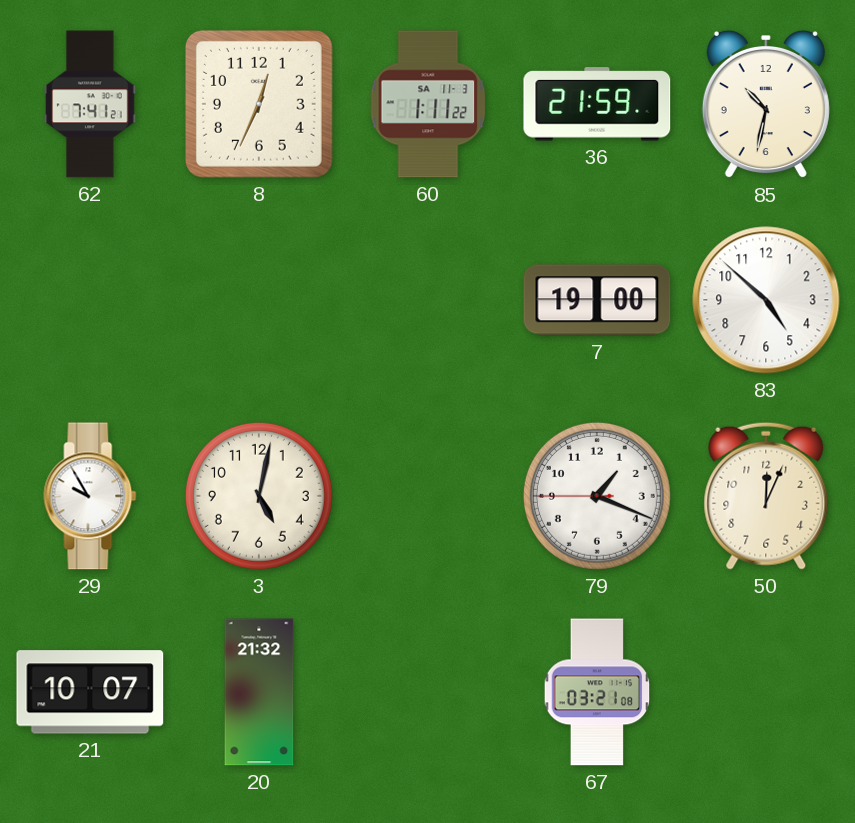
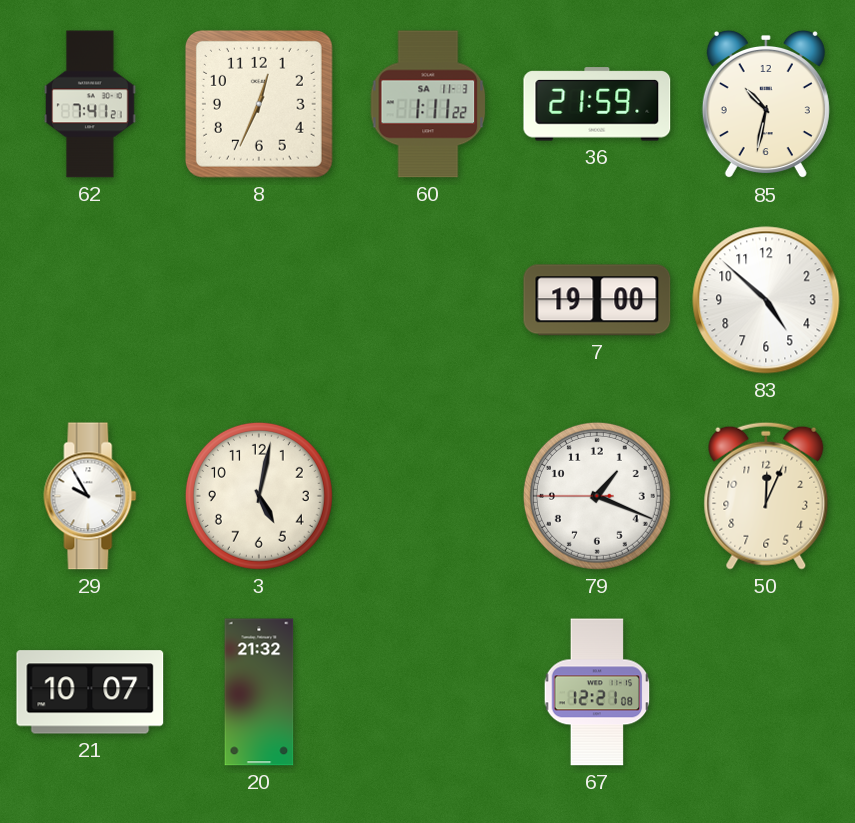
67: 03:21 -> 12:21
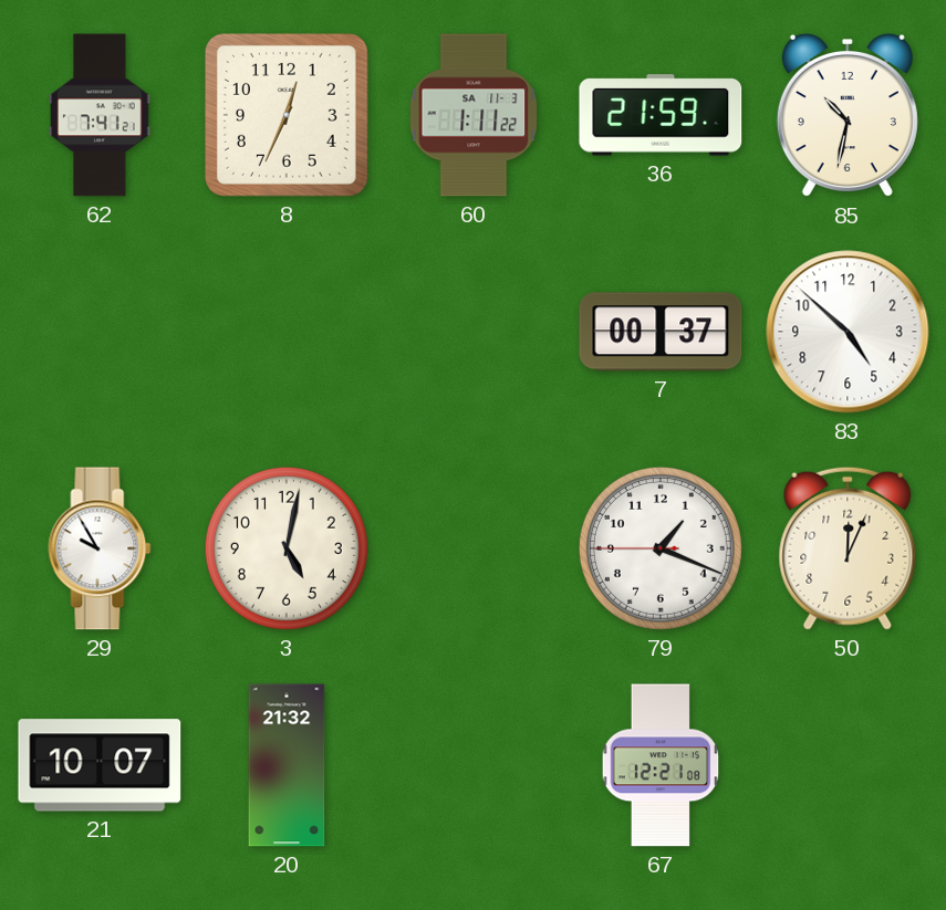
7: 19:00 -> 00:37
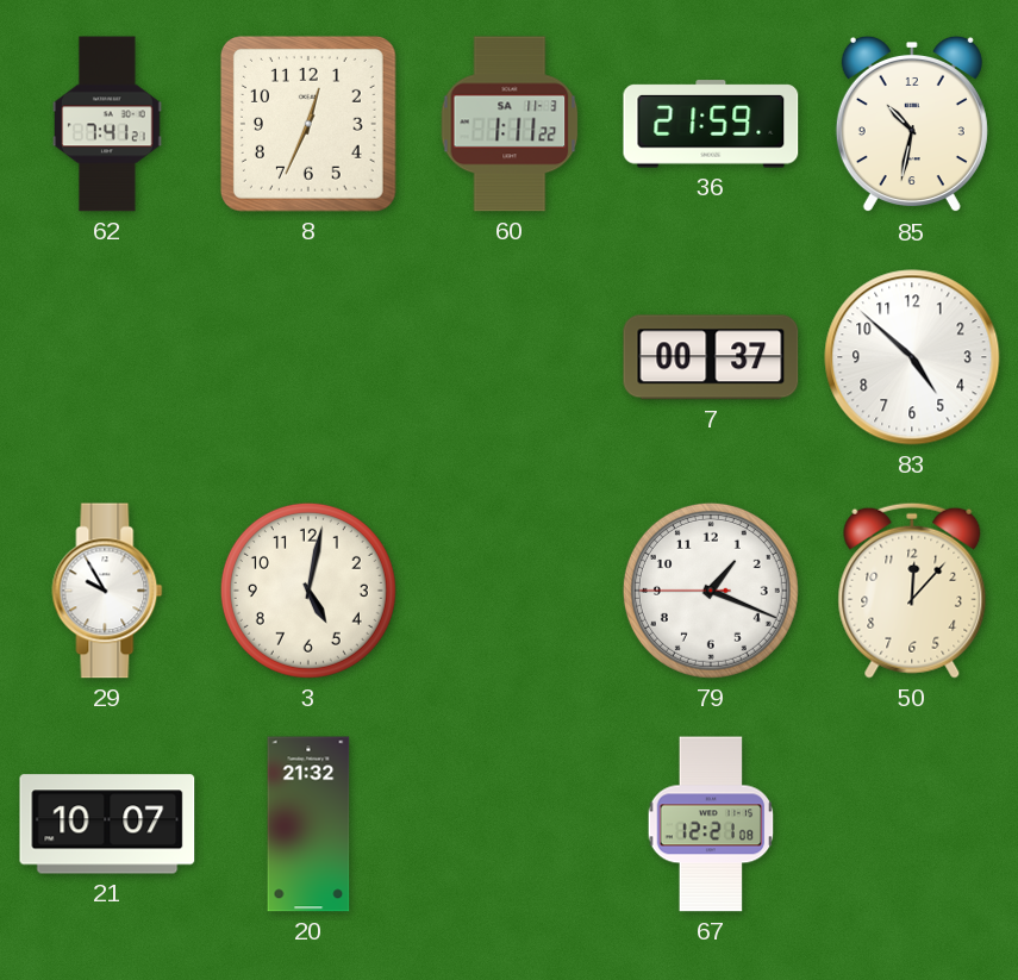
50: 12:04 -> 12:07
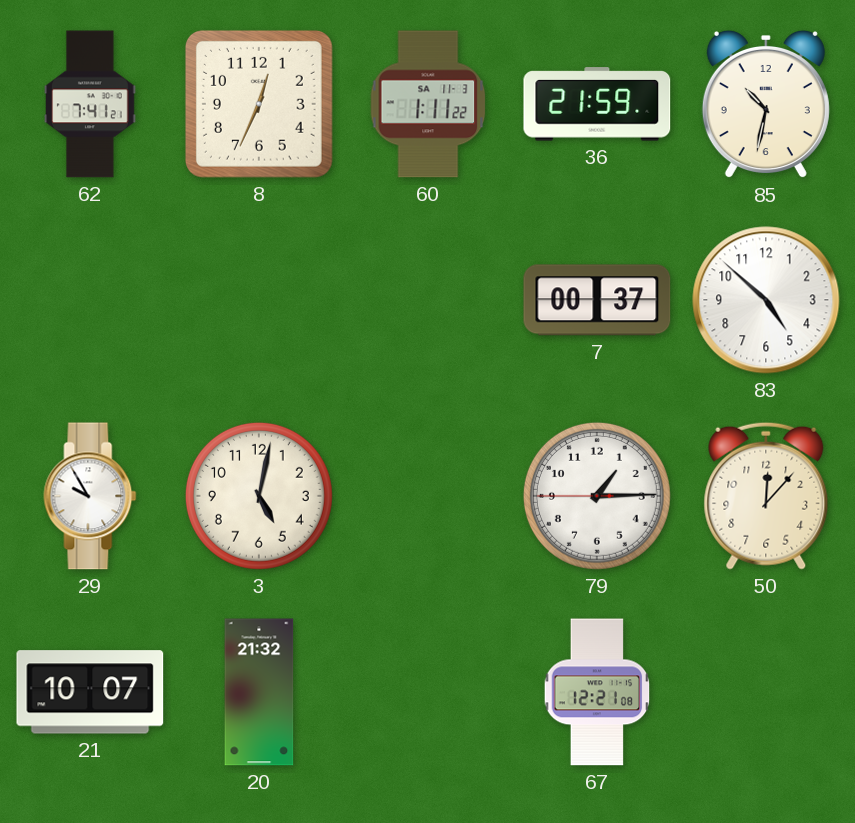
79: 1:18 -> 1:14
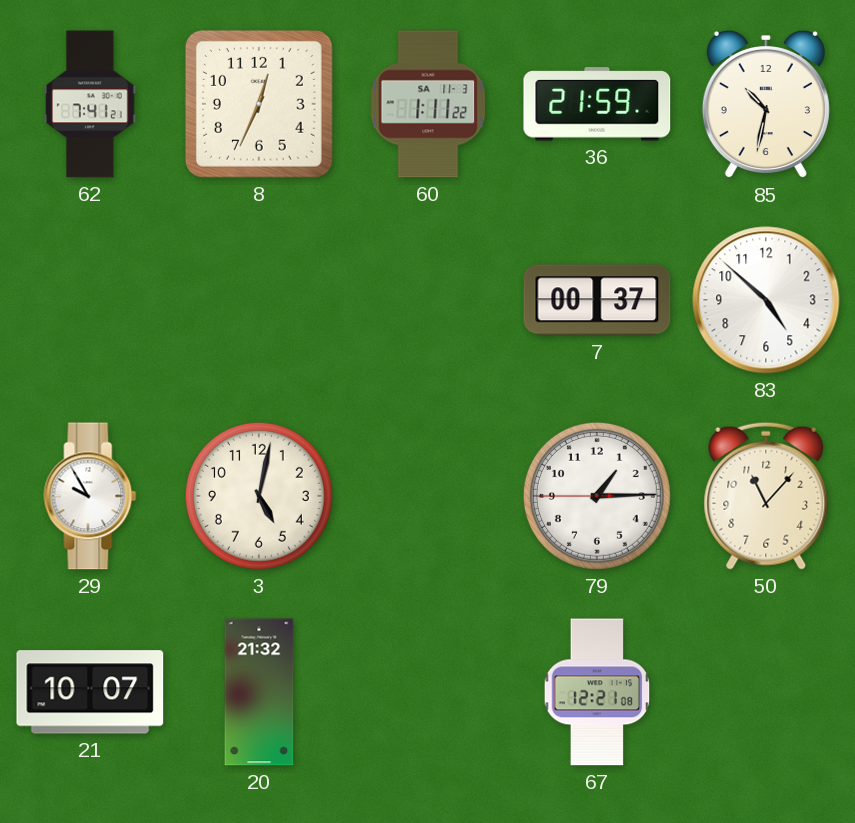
50: 12:07 -> 11:07
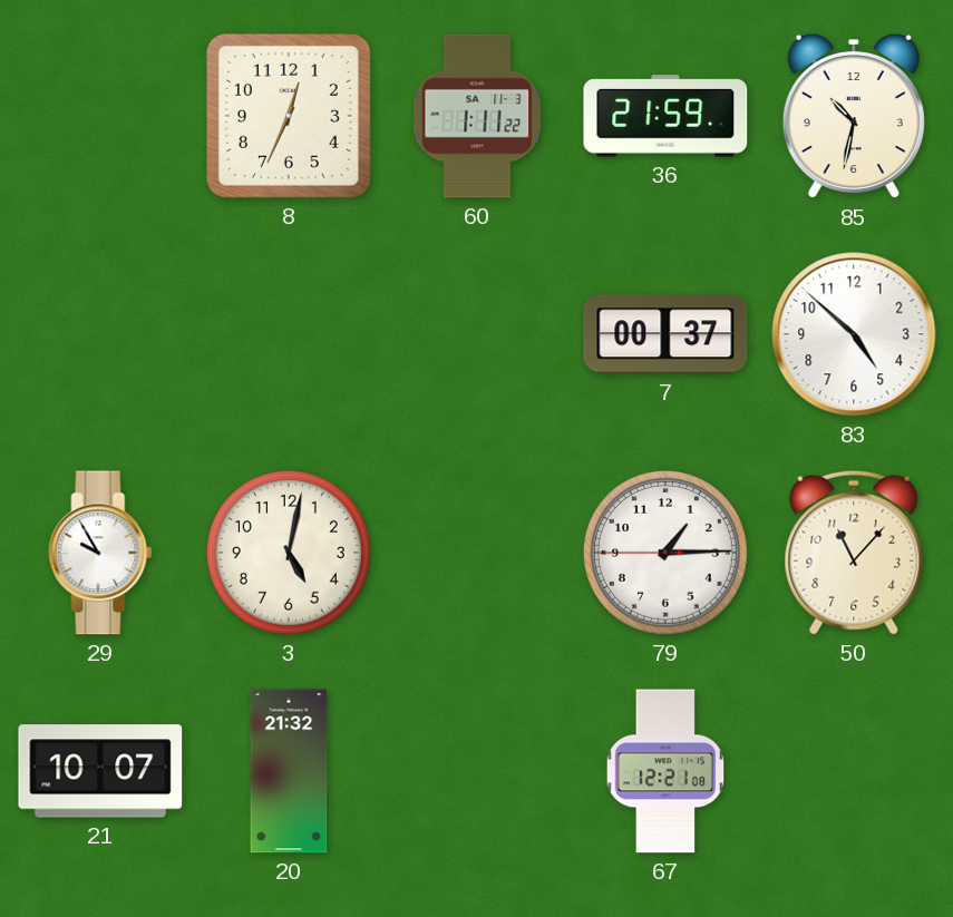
62: 7:41 -> none
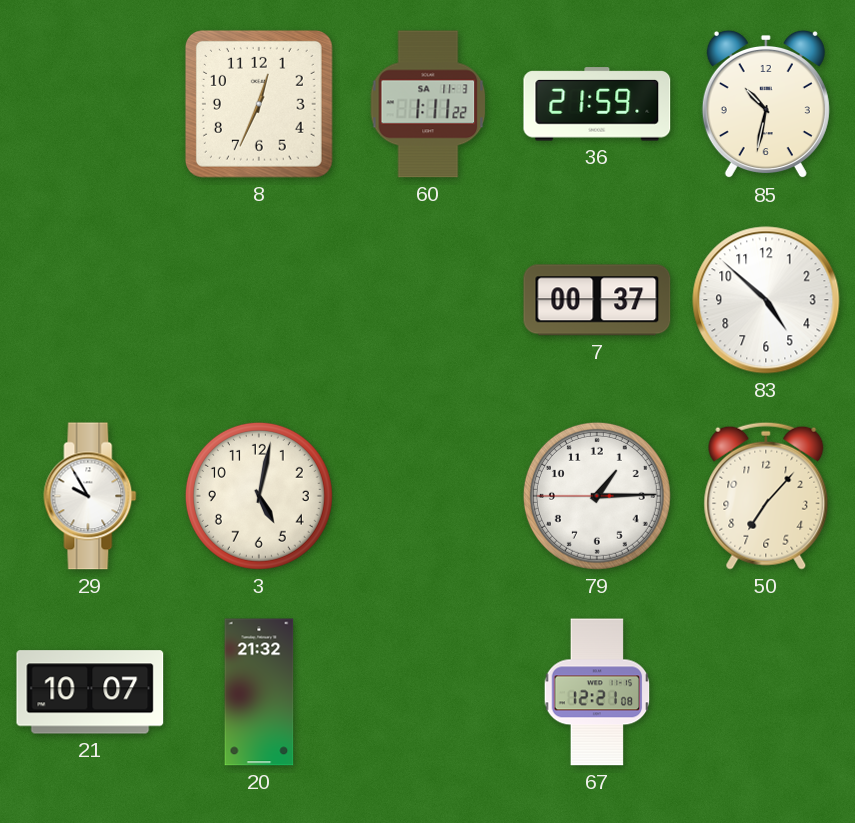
50: 11:07 -> 7:07
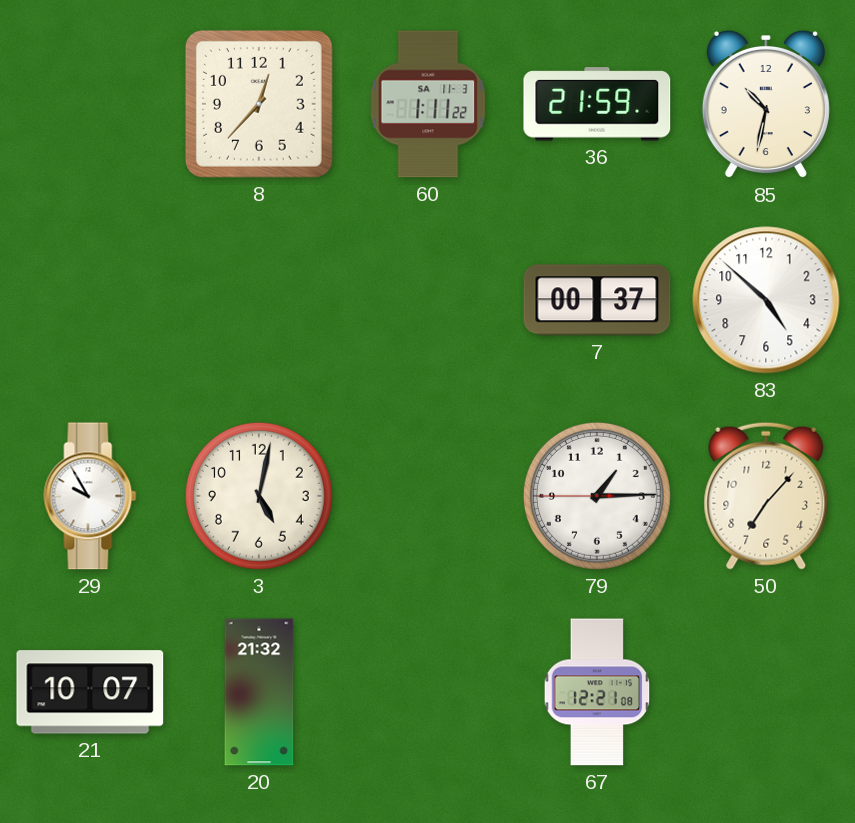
8: 12:34 -> 12:37
